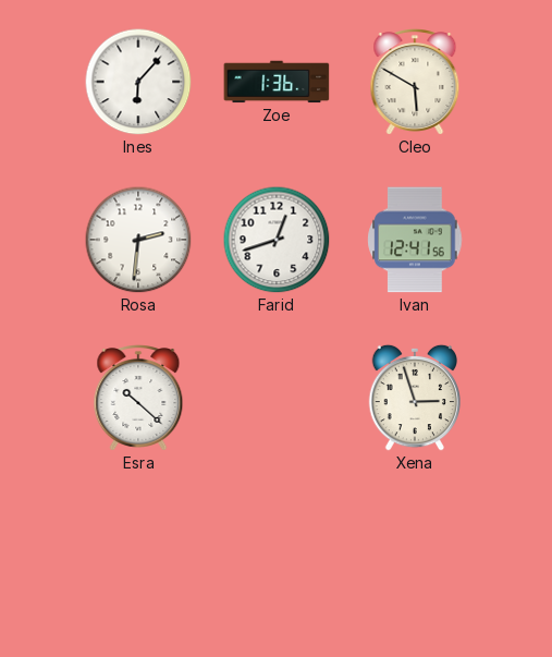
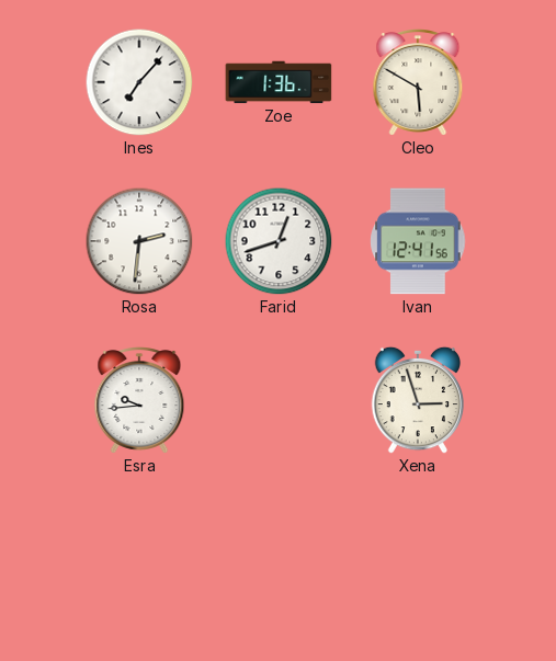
Ines: 6:07 -> 7:07
Esra: 10:22 -> 9:44
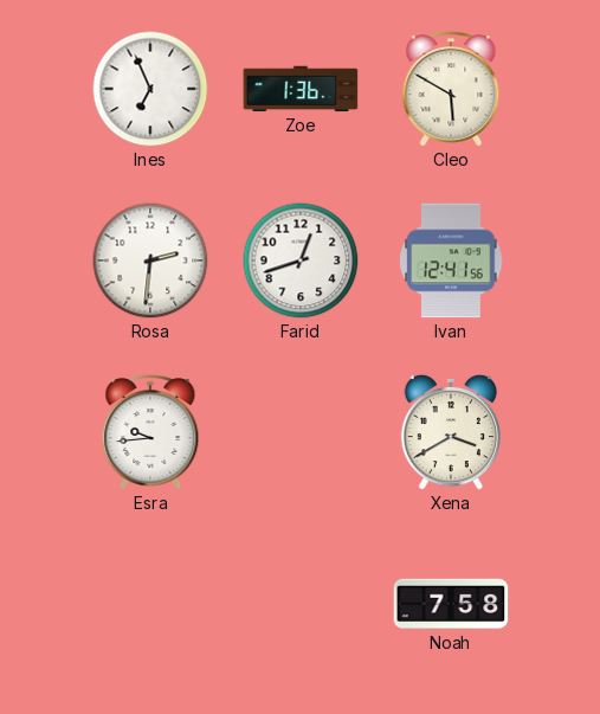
Ines: 7:07 -> 6:56
Xena: 2:57 -> 3:40
Noah: none -> 7:58
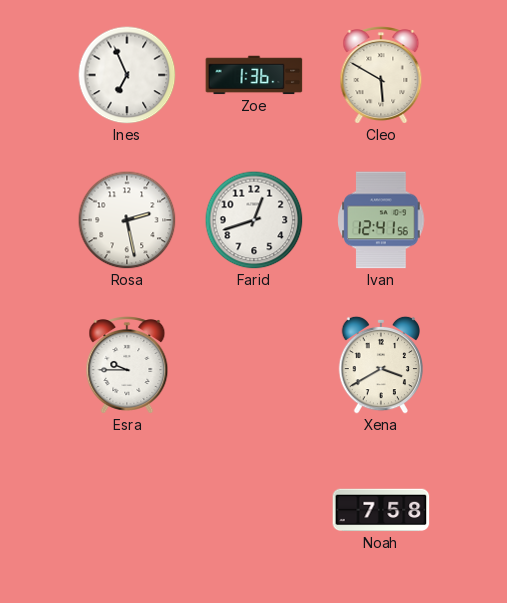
Rosa: 2:31 -> 2:28
Esra: 9:44 -> 9:45
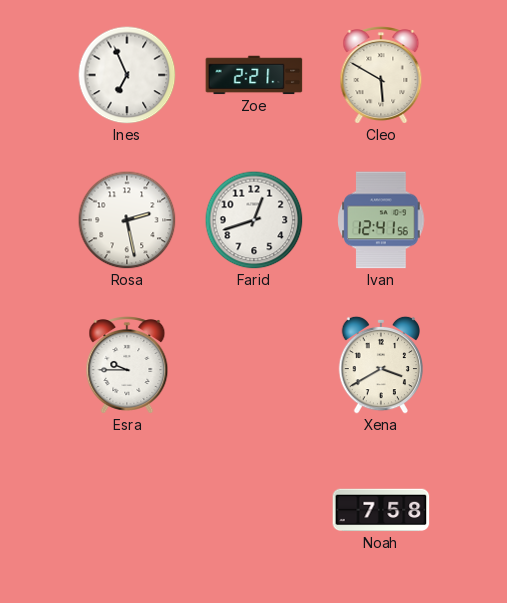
Zoe: 1:36 -> 2:21
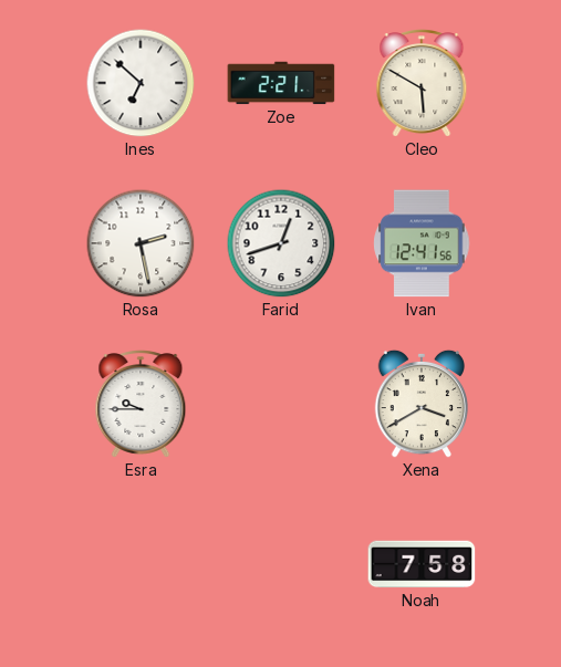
Ines: 6:56 -> 6:52
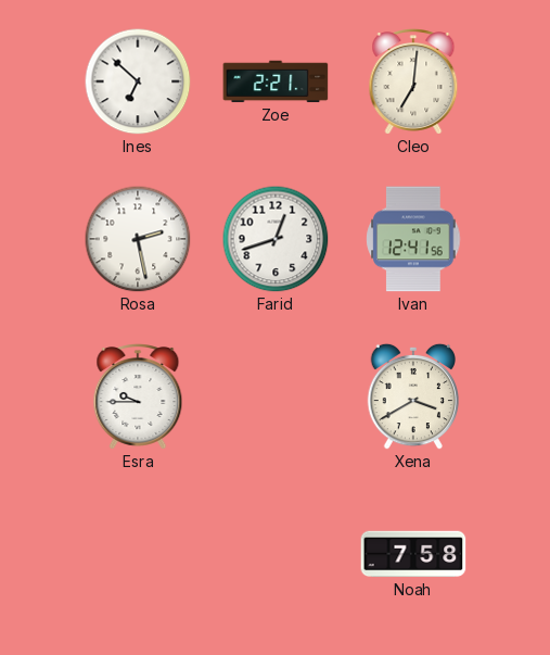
Cleo: 5:50 -> 7:01
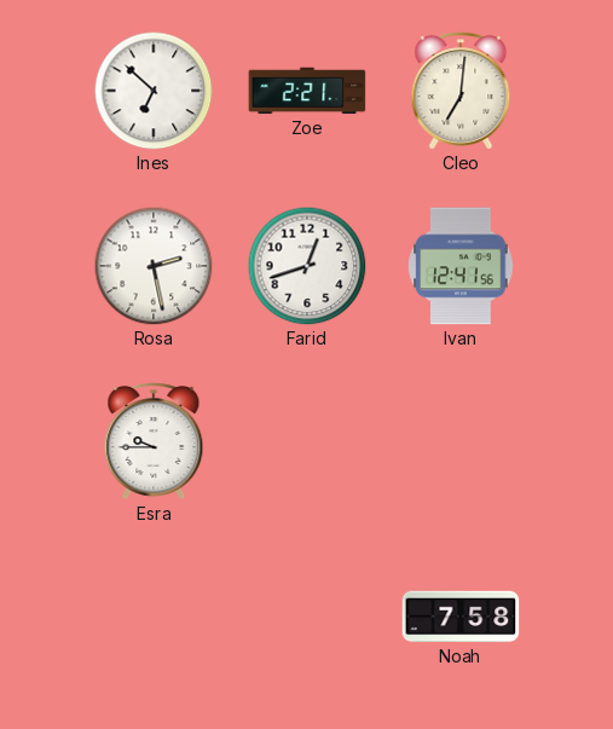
Xena: 3:40 -> none
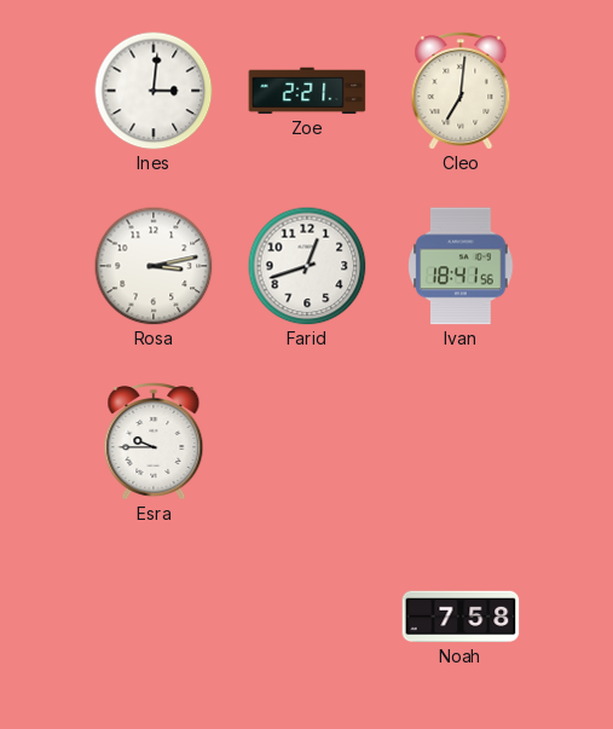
Ines: 6:52 -> 3:01
Rosa: 2:28 -> 3:13
Ivan: 12:41 -> 18:41
